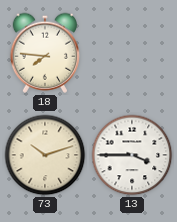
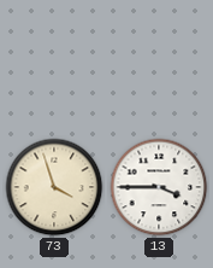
18: 7:46 -> none
73: 10:12 -> 3:57
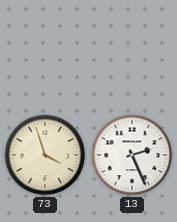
13: 3:45 -> 2:26
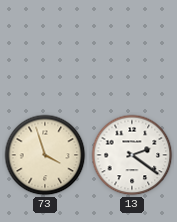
13: 2:26 -> 2:21
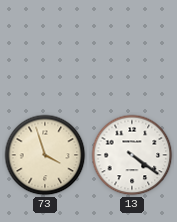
13: 2:21 -> 4:21
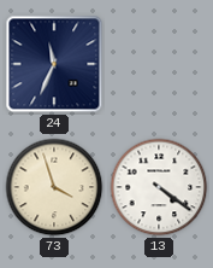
24: none -> 11:34
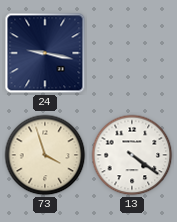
24: 11:34 -> 9:17
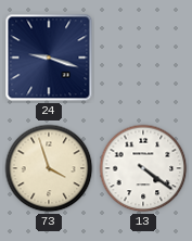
24: 9:17 -> 9:18
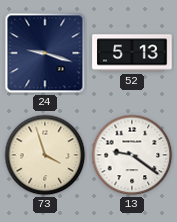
52: none -> 5:13
13: 4:21 -> 9:21
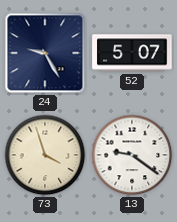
24: 9:18 -> 9:25
52: 5:13 -> 5:07
